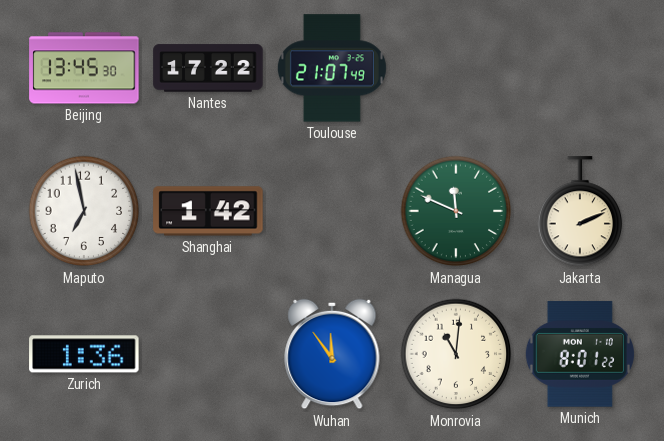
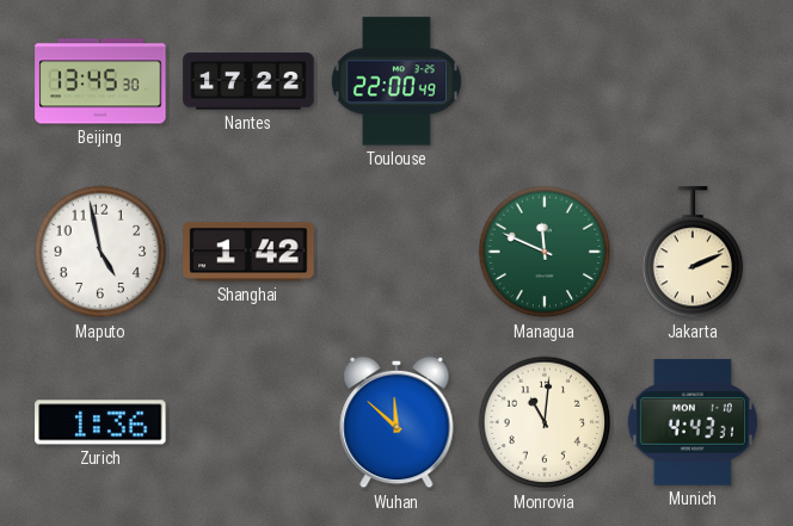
Toulouse: 21:07 -> 22:00
Maputo: 6:58 -> 4:58
Wuhan: 11:54 -> 11:52
Munich: 8:01 -> 4:43
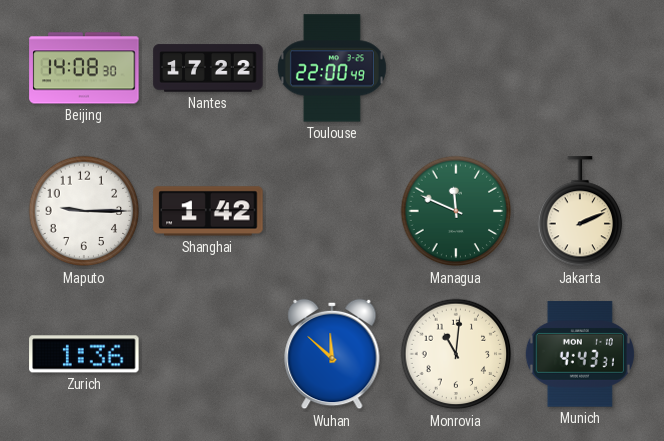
Beijing: 13:45 -> 14:08
Maputo: 4:58 -> 9:15
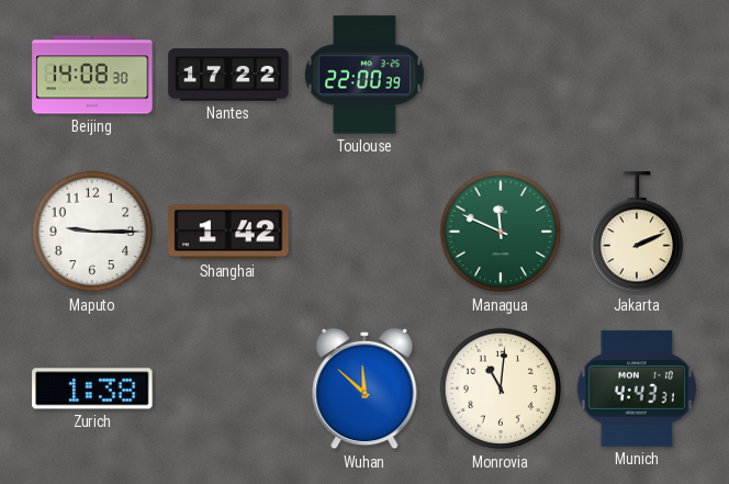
Toulouse: 22:00:49 -> 22:00:39
Zurich: 1:36 -> 1:38
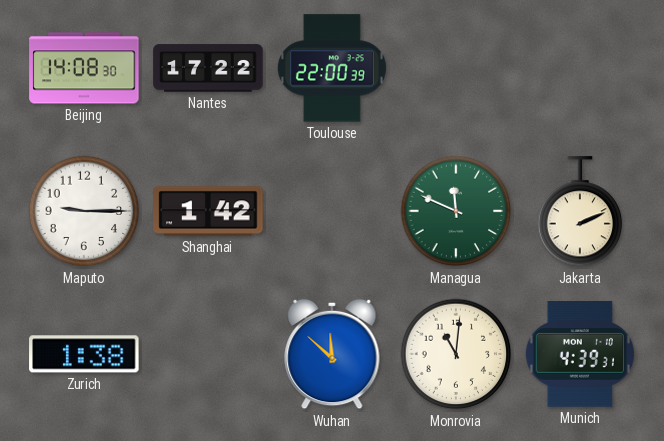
Munich: 4:43 -> 4:39
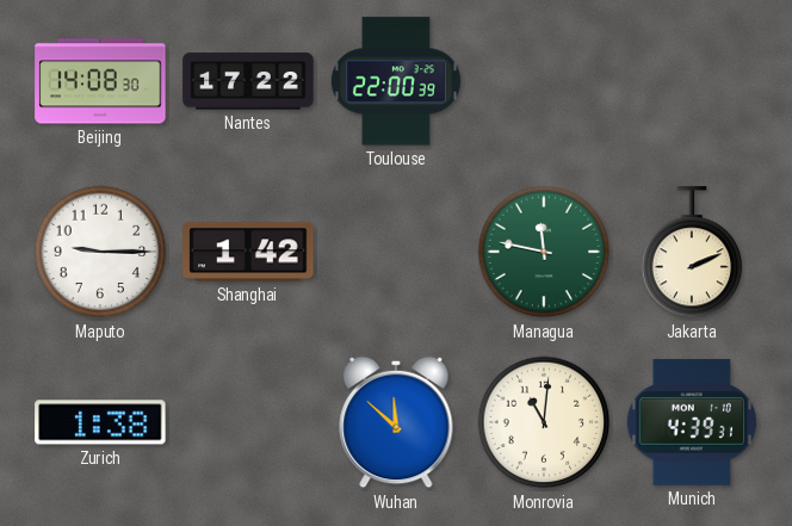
Managua: 11:49 -> 11:47
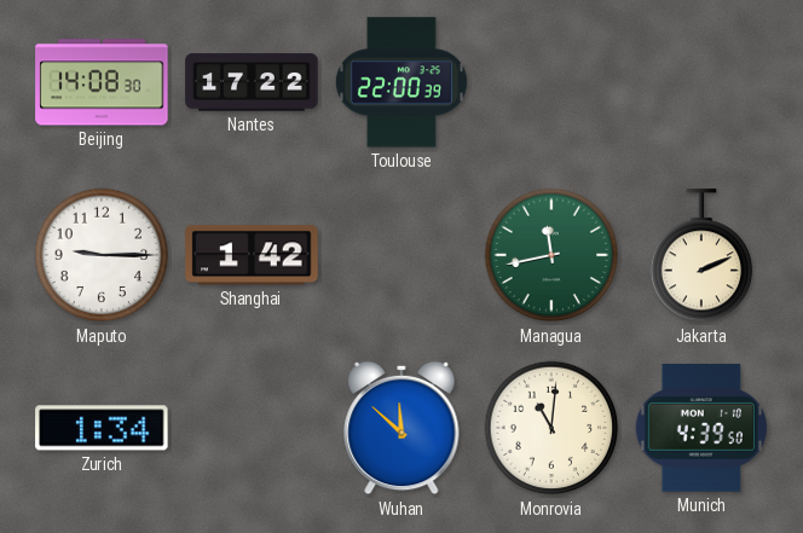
Managua: 11:47 -> 11:43
Zurich: 1:38 -> 1:34
Munich: 4:39:31 -> 4:39:50
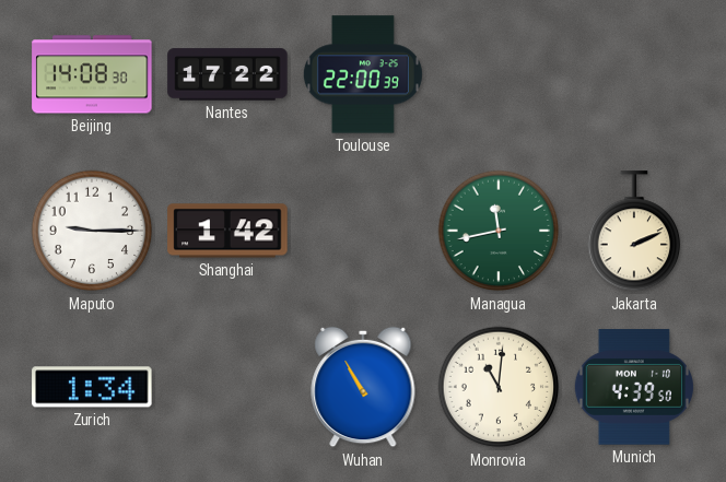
Wuhan: 11:52 -> 10:55
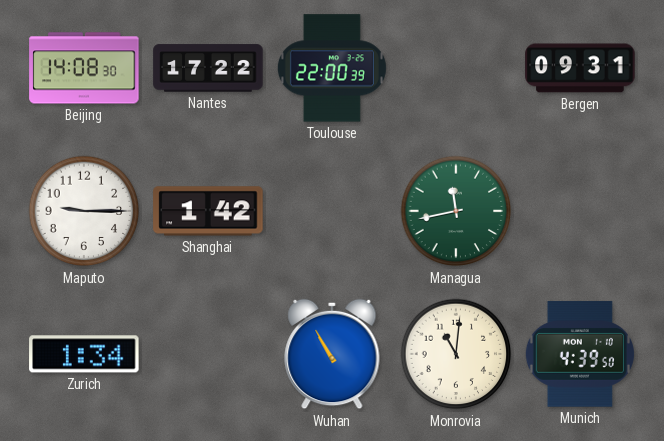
Bergen: none -> 09:31
Jakarta: 2:11 -> none
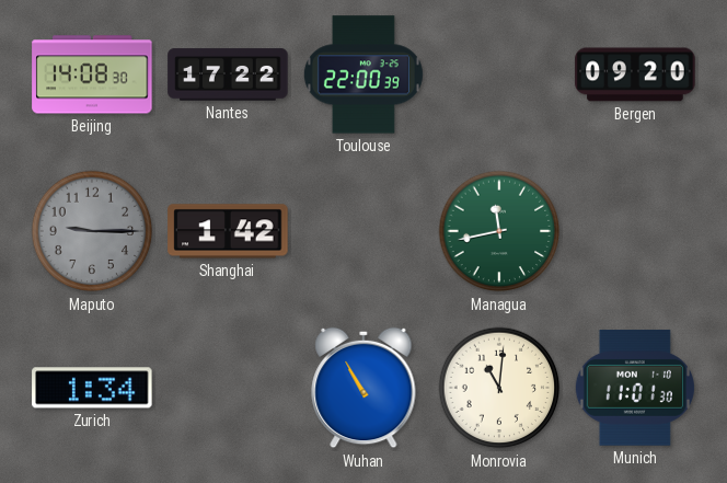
Bergen: 09:31 -> 09:20
Maputo dial: white -> grey
Munich: 4:39 -> 11:01
